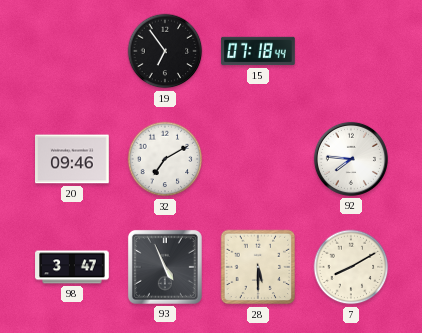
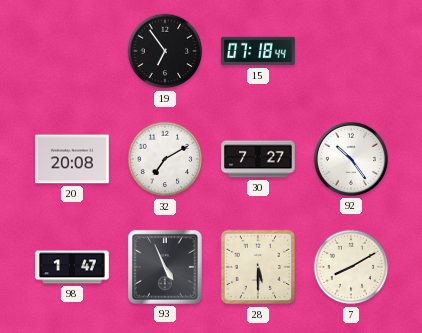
20: 09:46 -> 20:08
30: none -> 7:27
92: 7:46 -> 10:24
98: 3:47 -> 1:47
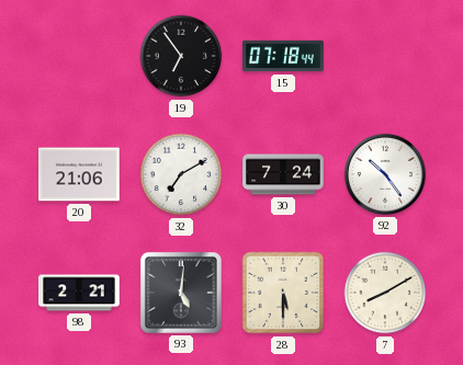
20: 20:08 -> 21:06
30: 7:27 -> 7:24
98: 1:47 -> 2:21
93: 4:56 -> 5:01
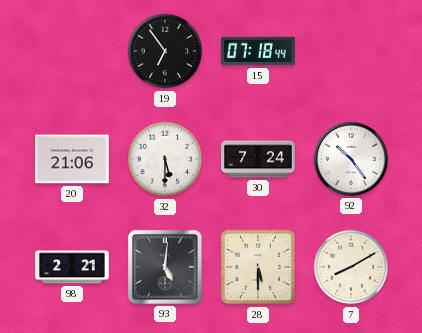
32: 7:10 -> 5:30
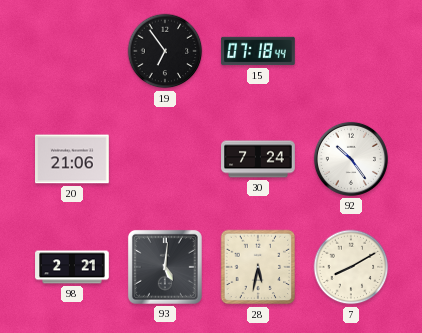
32: 5:30 -> none
28: 5:30 -> 5:32
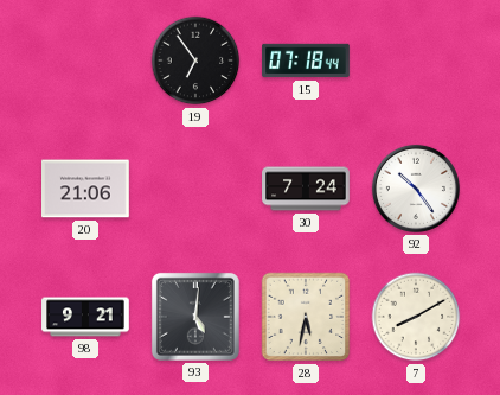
98: 2:21 -> 9:21
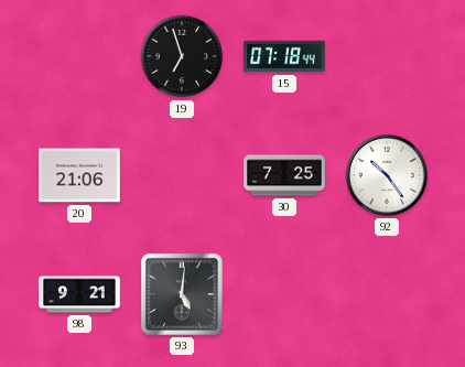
19: 6:54 -> 6:57
30: 7:24 -> 7:25
28: 5:32 -> none
7: 8:10 -> none
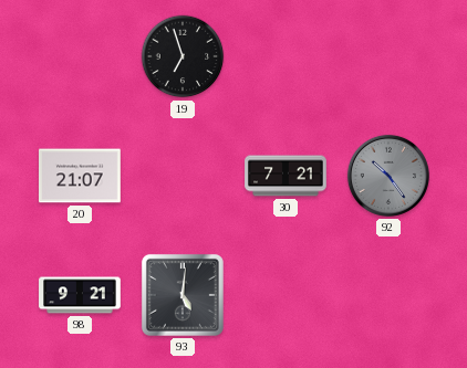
15: 07:18 -> none
20: 21:06 -> 21:07
30: 7:25 -> 7:21
92 dial: white -> grey
